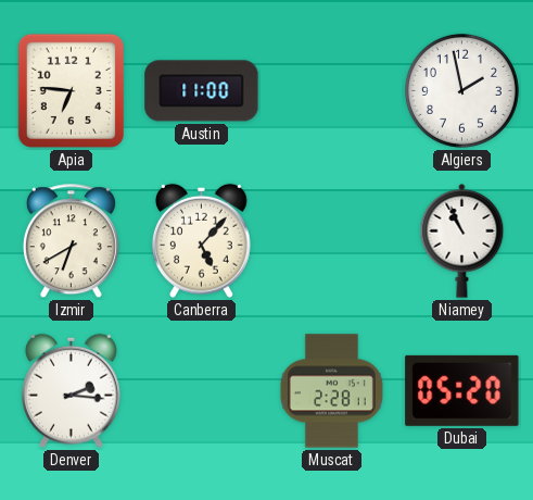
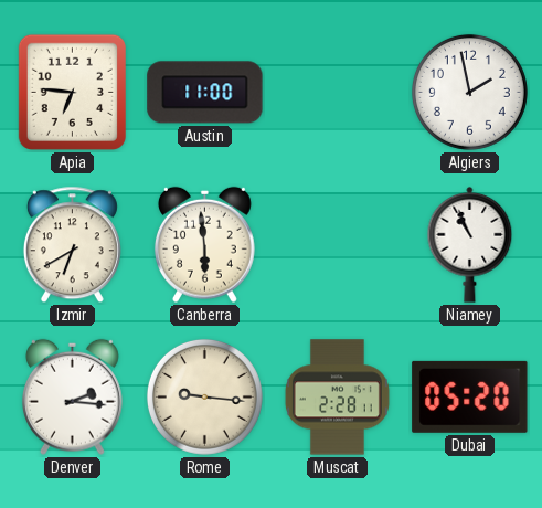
Canberra: 5:07 -> 5:59
Rome: none -> 9:16
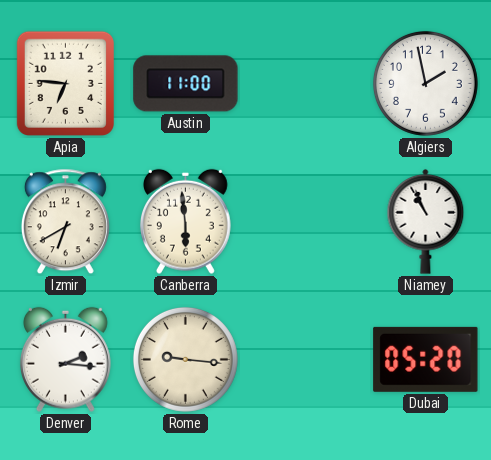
Muscat: 2:28 -> none
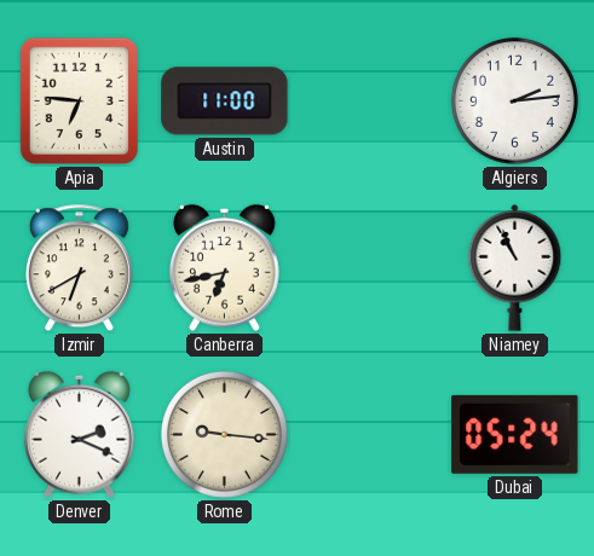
Algiers: 1:58 -> 2:14
Canberra: 5:59 -> 6:43
Denver: 2:16 -> 2:19
Dubai: 05:20 -> 05:24
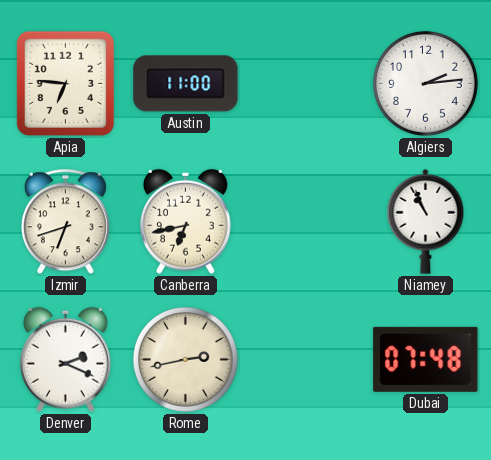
Izmir: 6:40 -> 6:42
Rome: 9:16 -> 2:43
Dubai: 05:24 -> 07:48
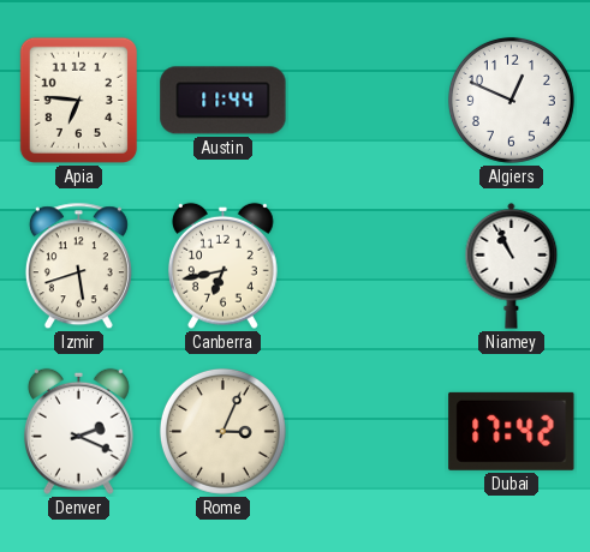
Austin: 11:00 -> 11:44
Algiers: 2:14 -> 12:49
Izmir: 6:42 -> 5:42
Rome: 2:43 -> 3:04
Dubai: 07:48 -> 17:42
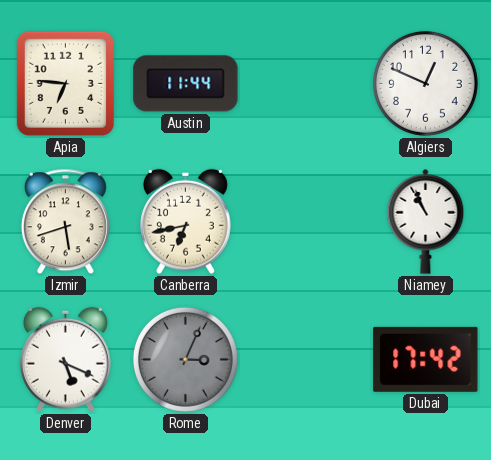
Denver: 2:19 -> 5:19
Rome dial: cream -> grey
